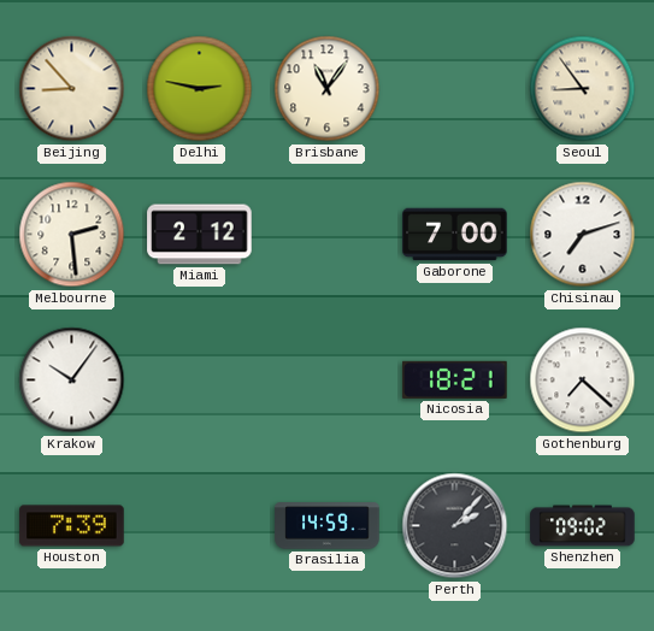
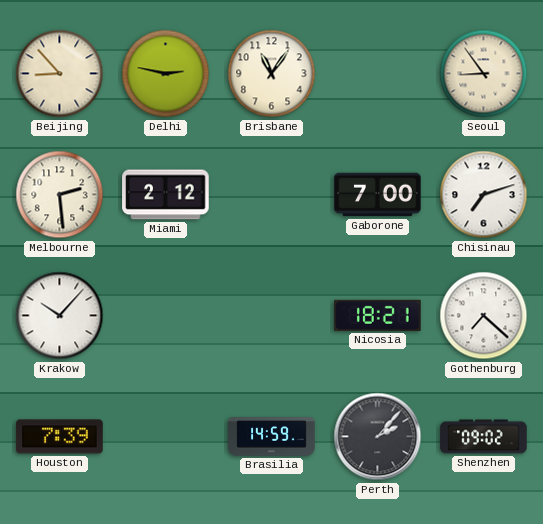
Krakow: 10:06 -> 10:07
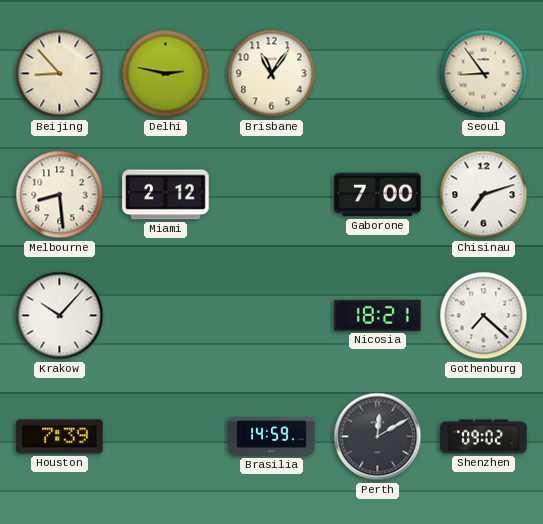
Melbourne: 2:29 -> 8:29
Perth: 2:07 -> 12:10
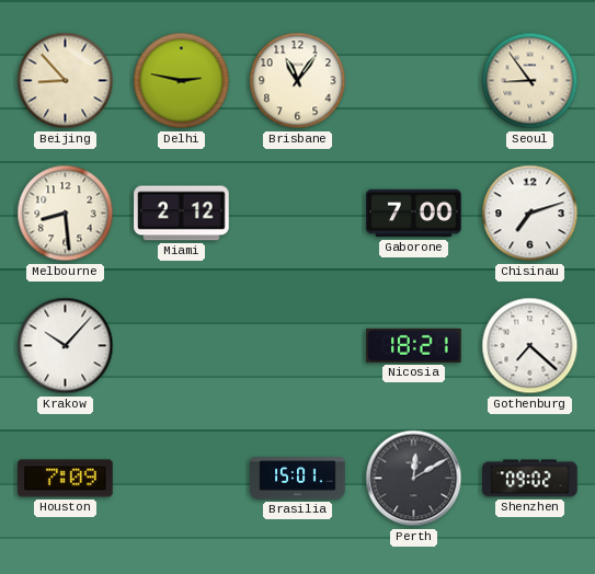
Houston: 7:39 -> 7:09
Brasilia: 14:59 -> 15:01
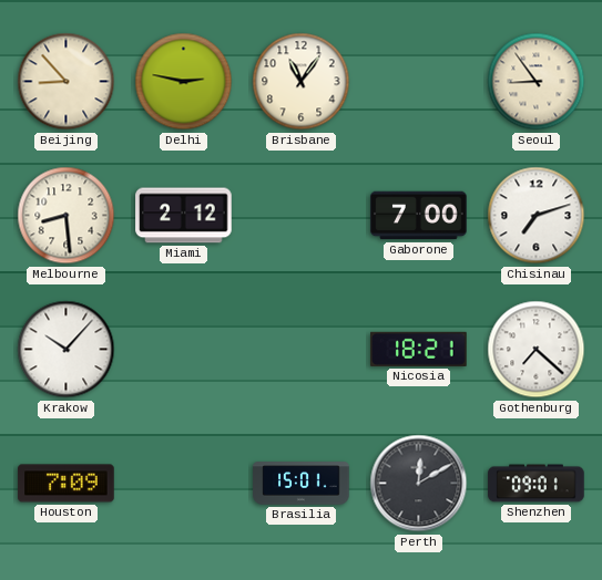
Shenzhen: 09:02 -> 09:01
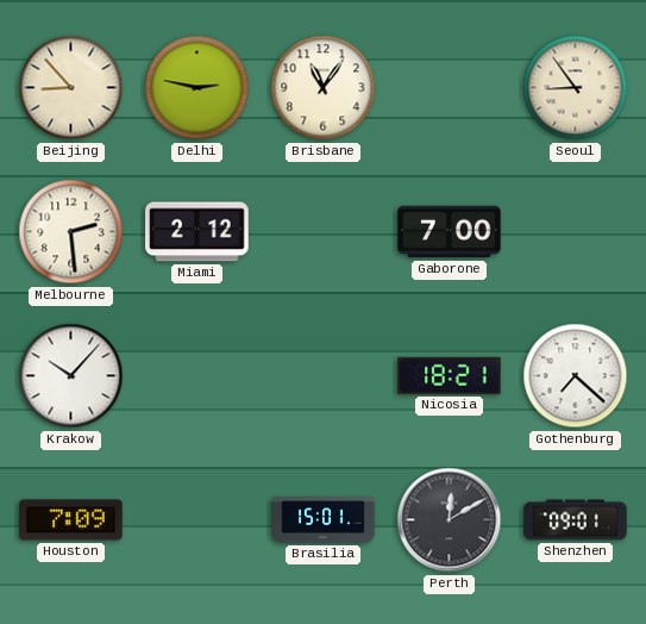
Melbourne: 8:29 -> 2:29
Chisinau: 7:12 -> none
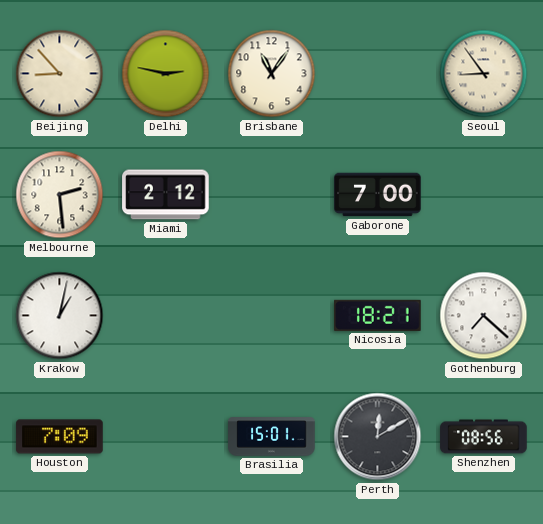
Krakow: 10:07 -> 1:02
Shenzhen: 09:01 -> 08:56
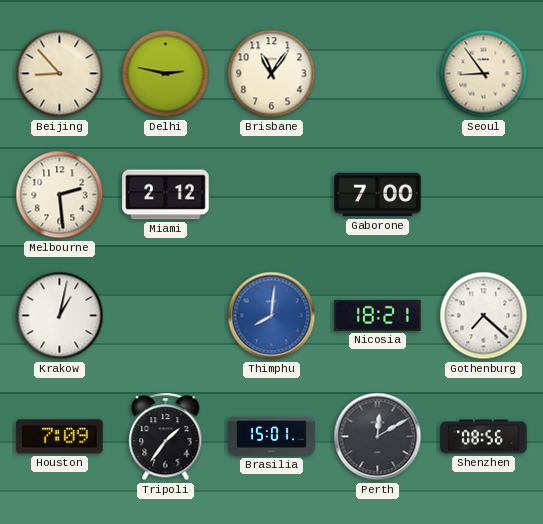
Thimphu: none -> 8:01
Tripoli: none -> 1:36
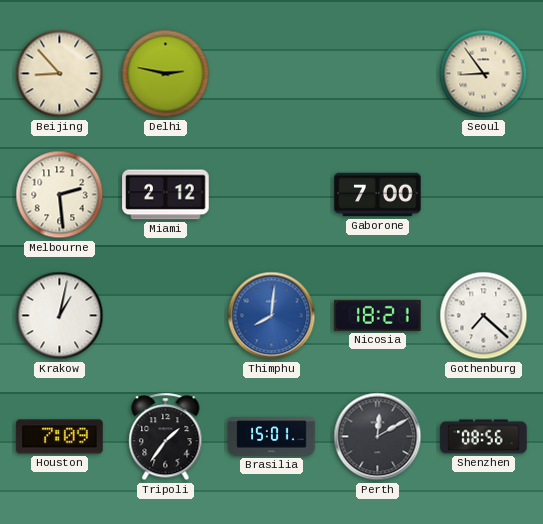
Brisbane: 11:06 -> none
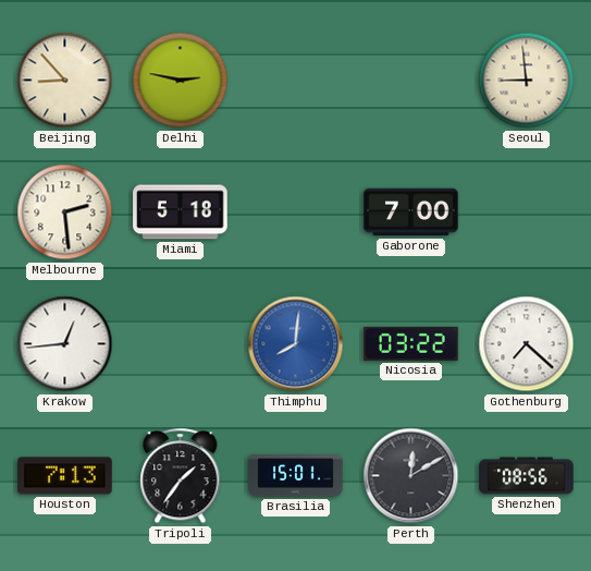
Seoul: 8:54 -> 8:59
Miami: 2:12 -> 5:18
Krakow: 1:02 -> 12:44
Nicosia: 18:21 -> 03:22
Houston: 7:09 -> 7:13
